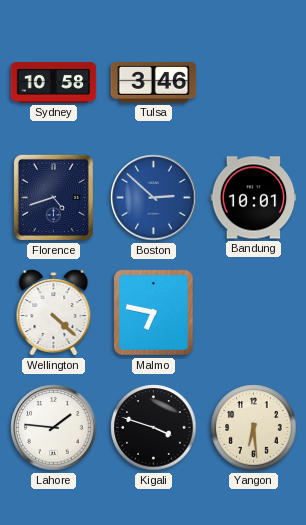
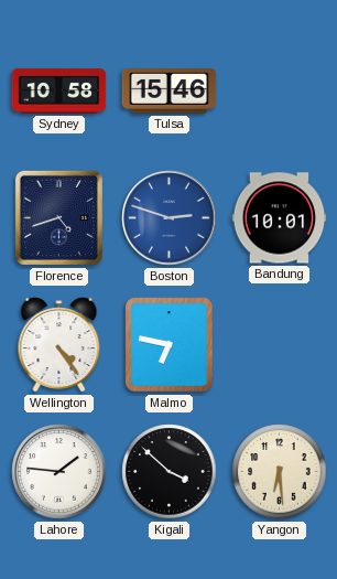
Tulsa: 3:46 -> 15:46
Boston: 2:52 -> 2:48
Wellington: 4:22 -> 4:24
Kigali: 3:48 -> 3:52
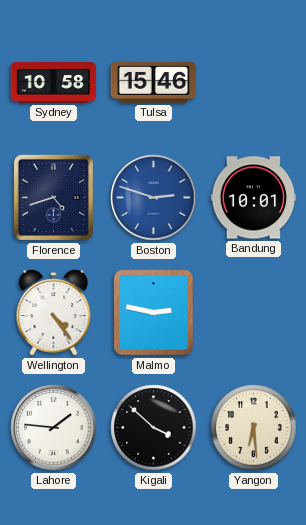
Malmo: 6:47 -> 2:47
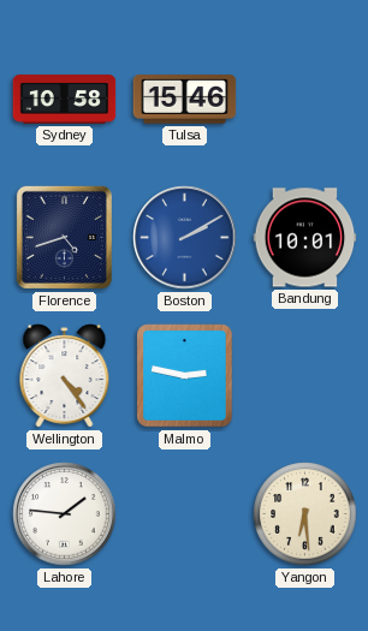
Boston: 2:48 -> 2:10
Kigali: 3:52 -> none
